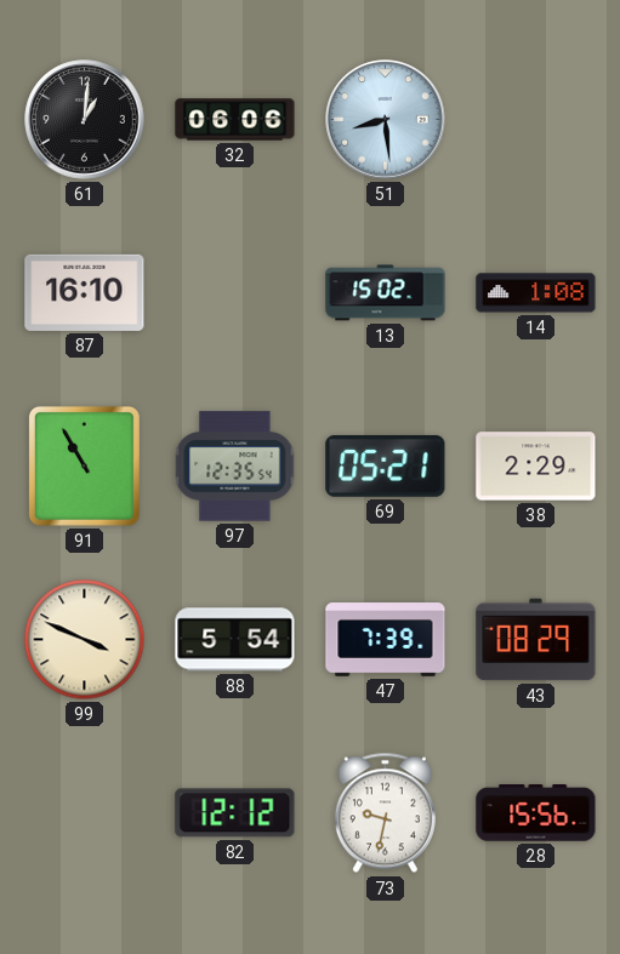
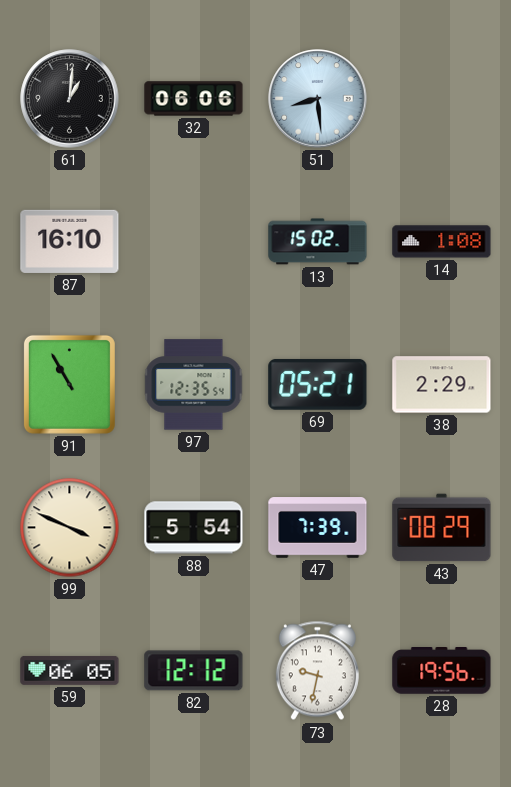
59: none -> 06:05
28: 15:56 -> 19:56
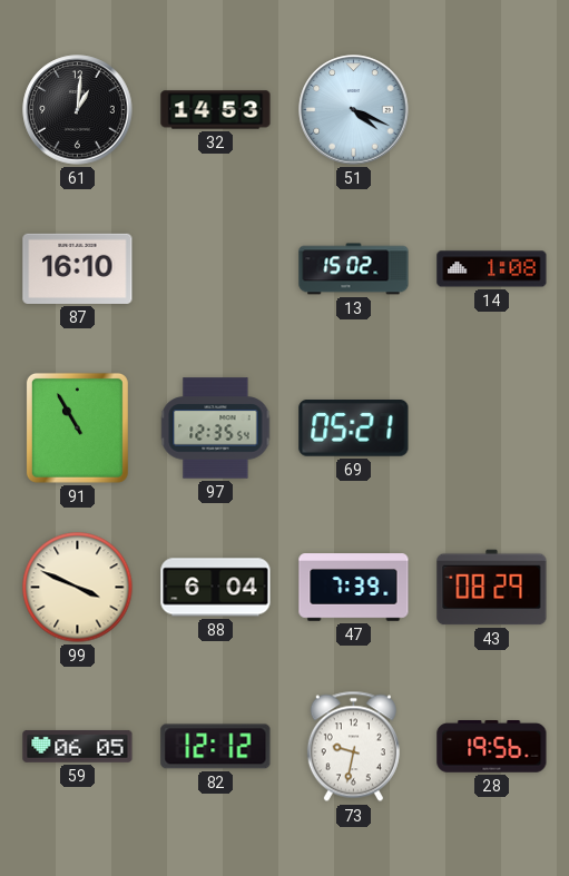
32: 06:06 -> 14:53
51: 8:29 -> 4:19
38: 2:29 -> none
88: 5:54 -> 6:04
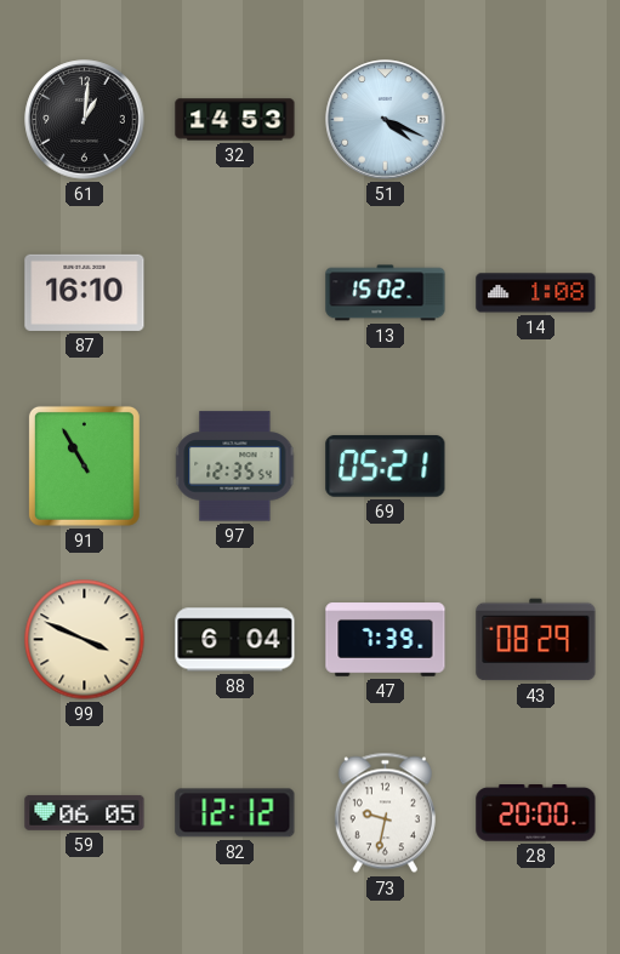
28: 19:56 -> 20:00
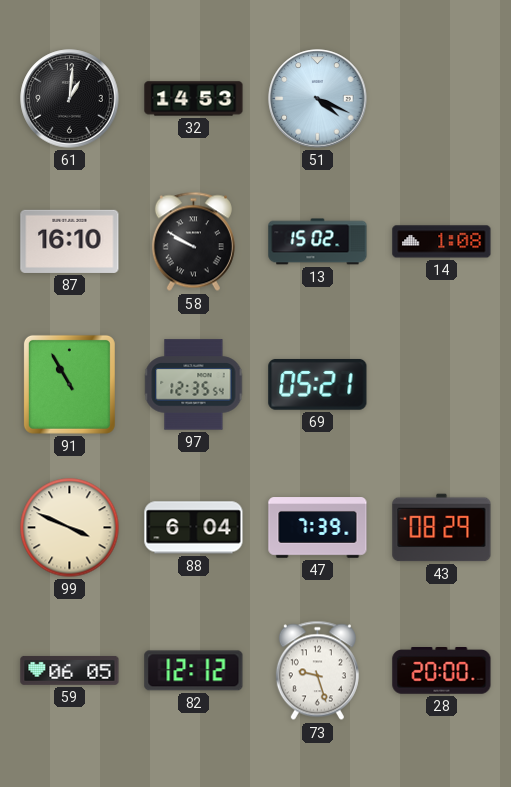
58: none -> 9:50
73: 9:32 -> 9:27
